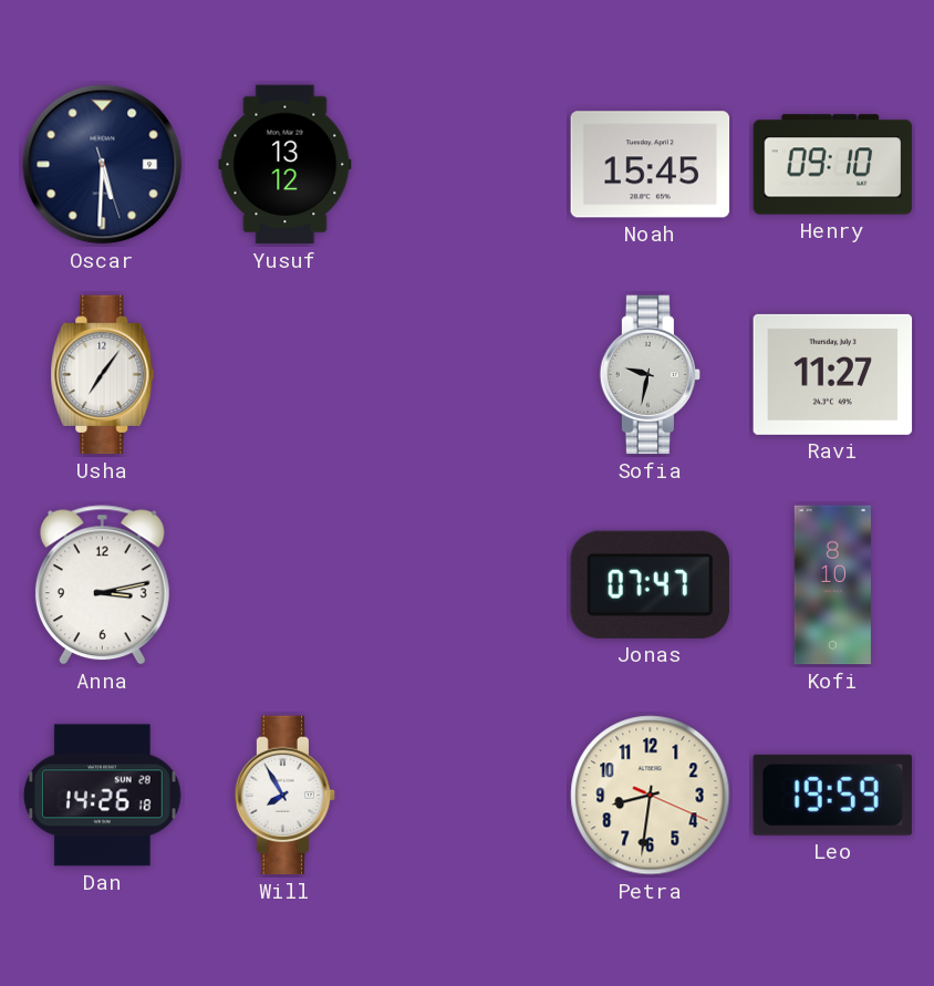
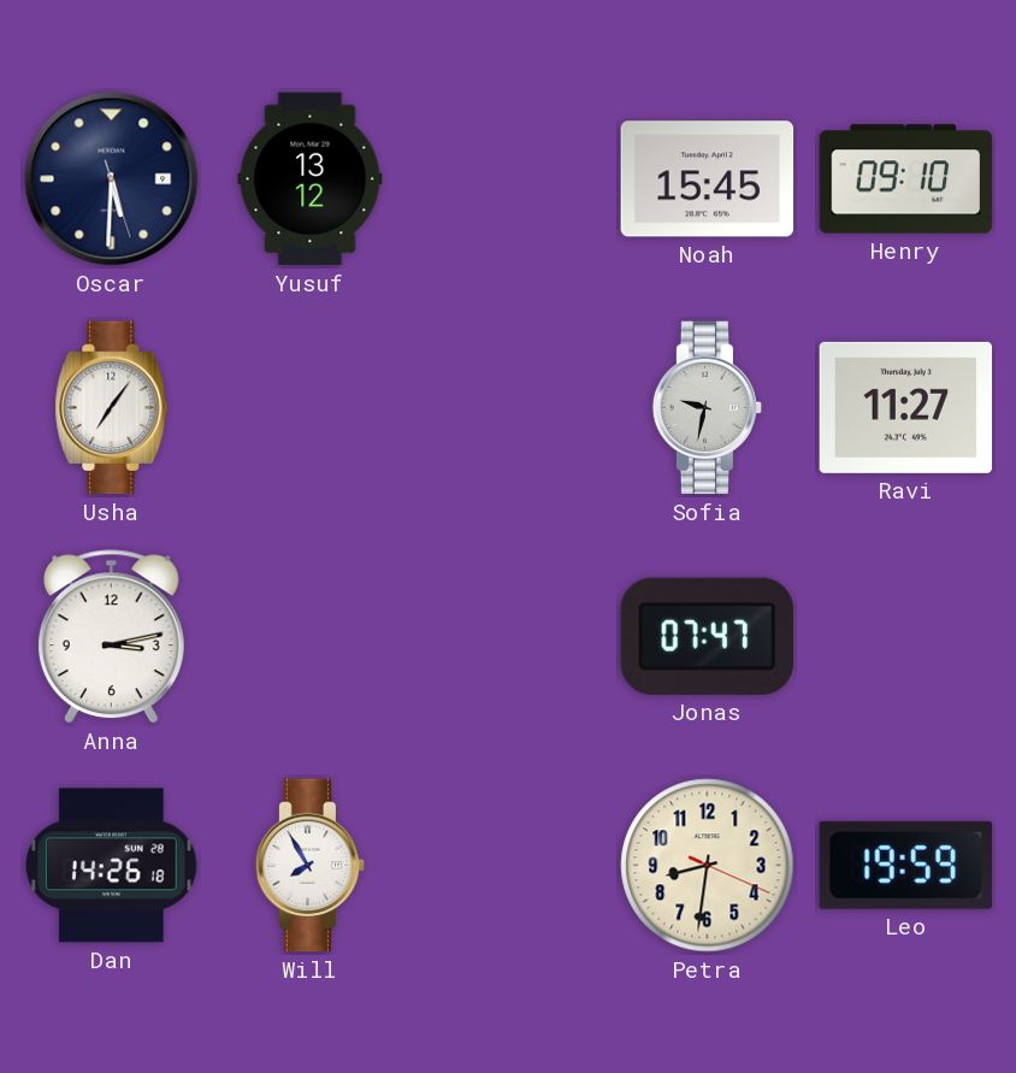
Kofi: 8:10 -> none
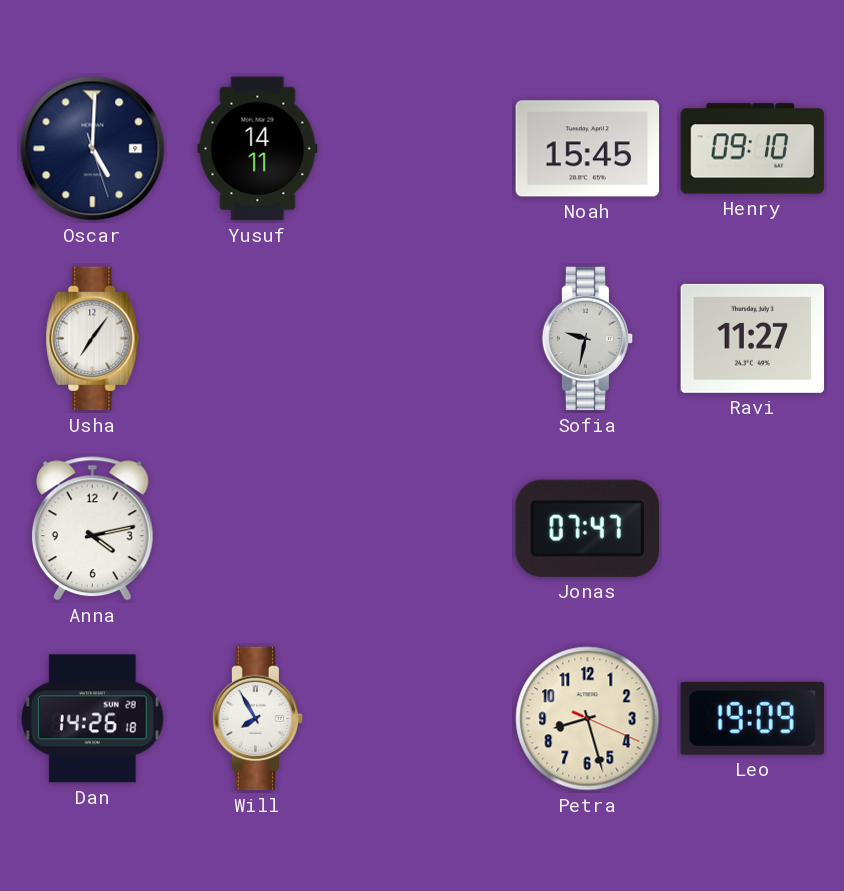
Oscar: 5:30 -> 5:00
Yusuf: 13:12 -> 14:11
Anna: 3:13 -> 4:13
Petra: 8:31 -> 8:27
Leo: 19:59 -> 19:09
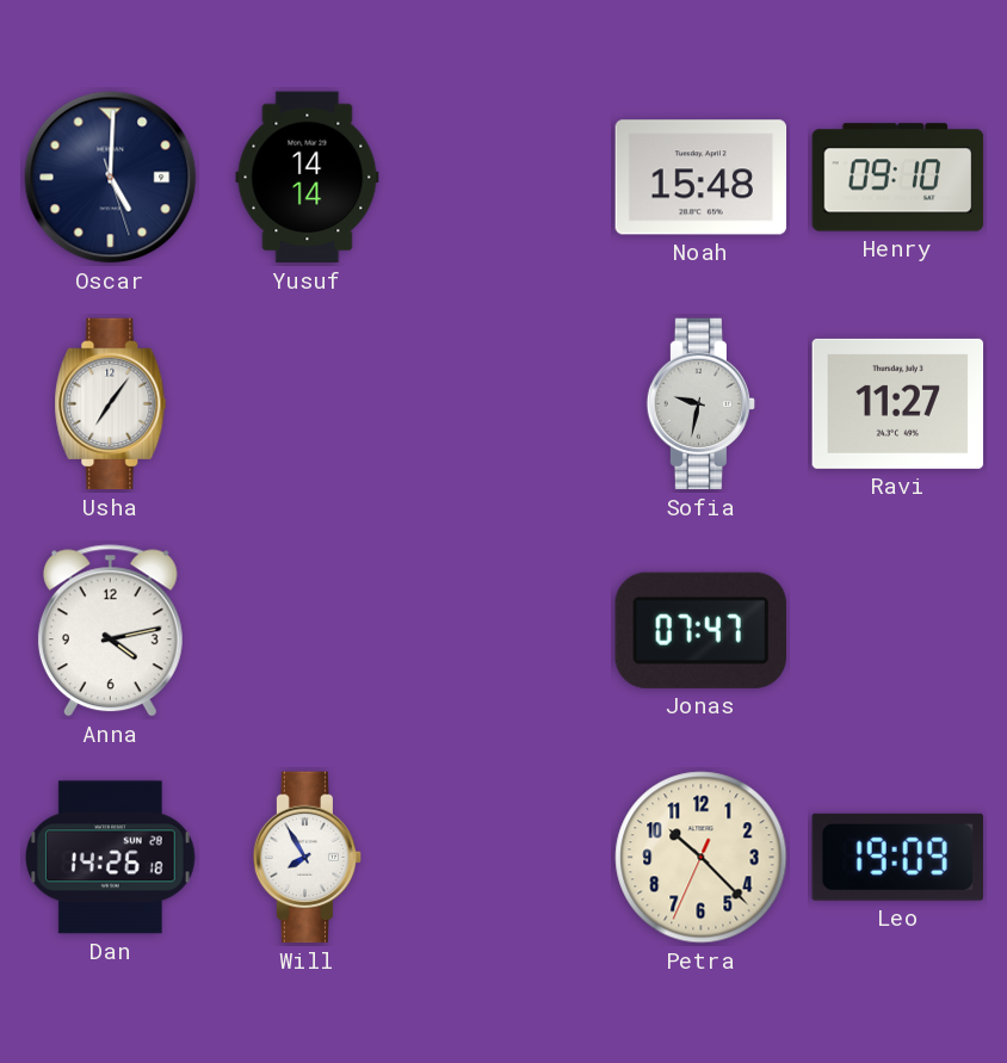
Yusuf: 14:11 -> 14:14
Noah: 15:45 -> 15:48
Petra: 8:27 -> 10:22
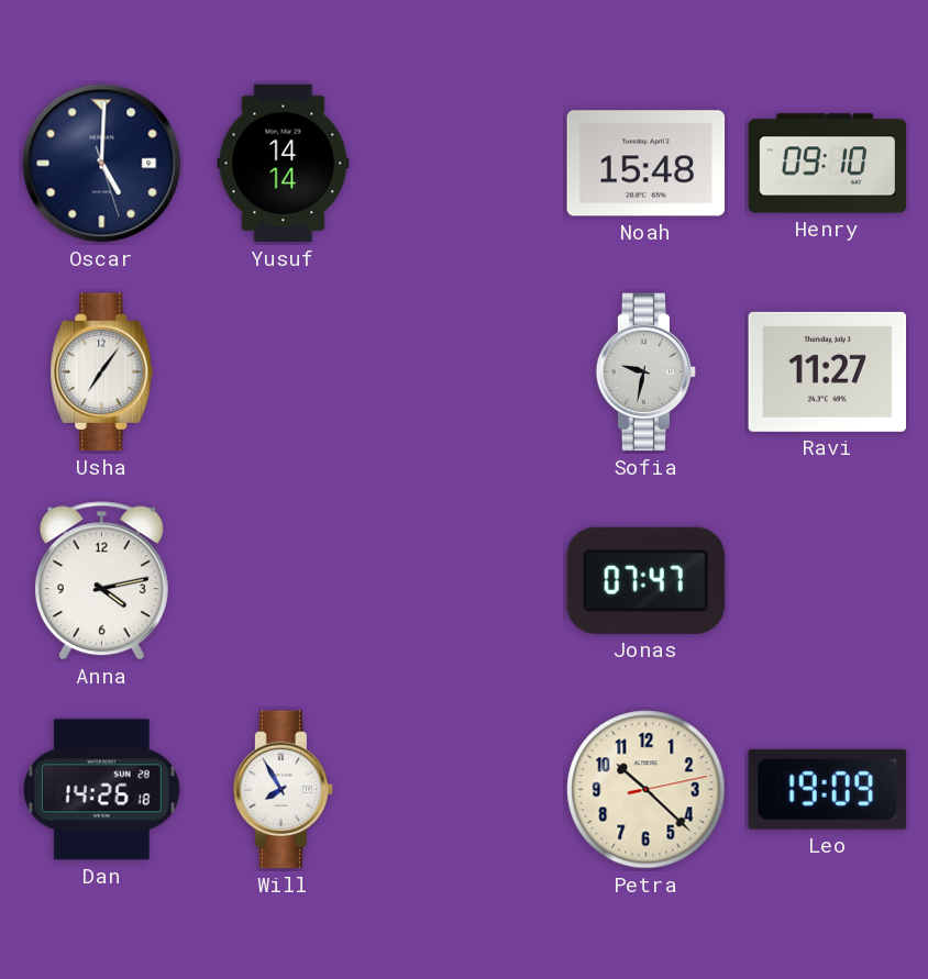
Petra: 10:22:34 -> 10:22:13
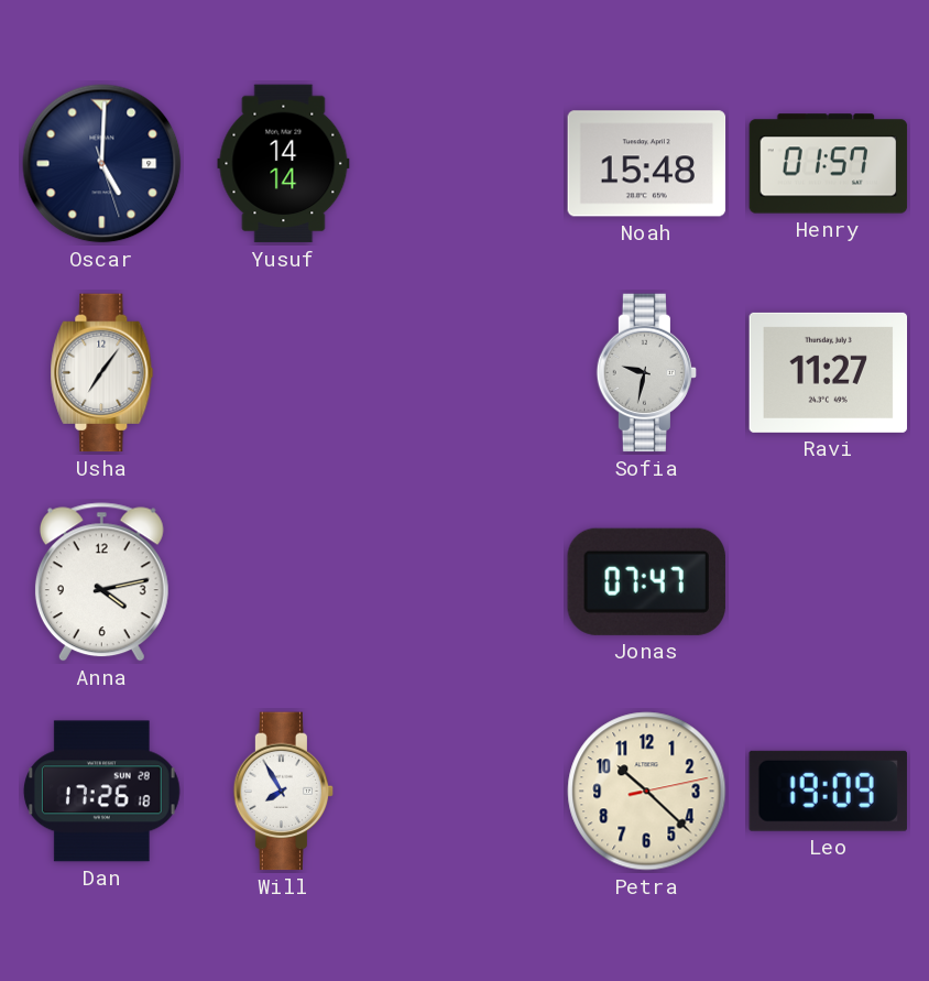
Henry: 09:10 -> 01:57
Dan: 14:26 -> 17:26
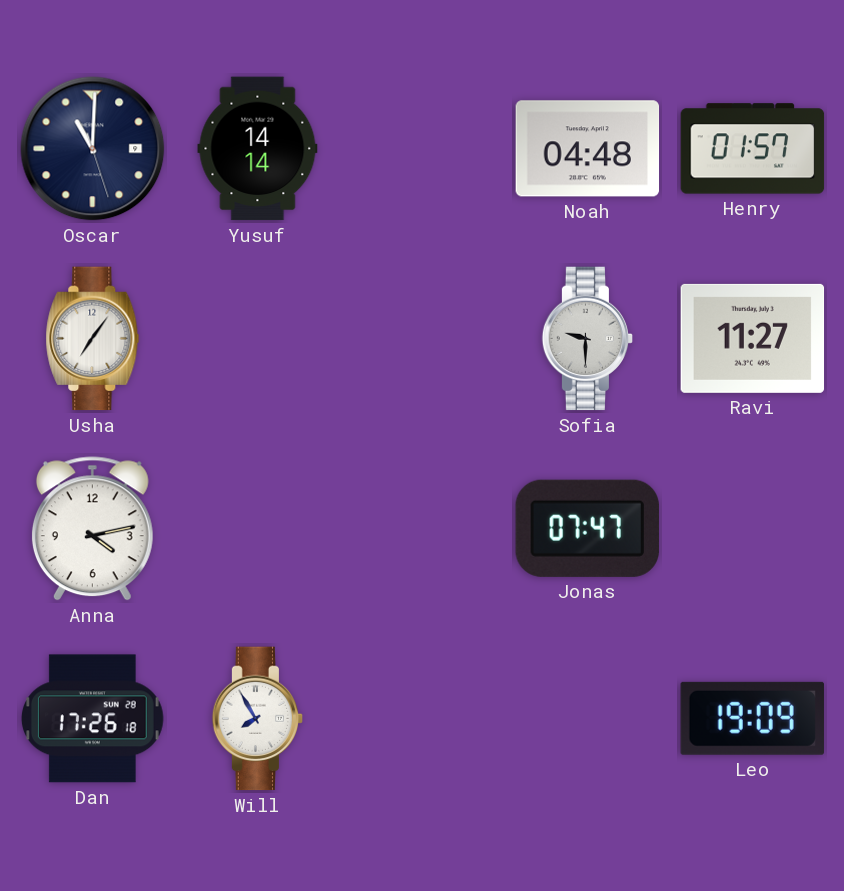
Oscar: 5:00 -> 11:00
Noah: 15:48 -> 04:48
Sofia: 9:32 -> 9:30
Petra: 10:22 -> none
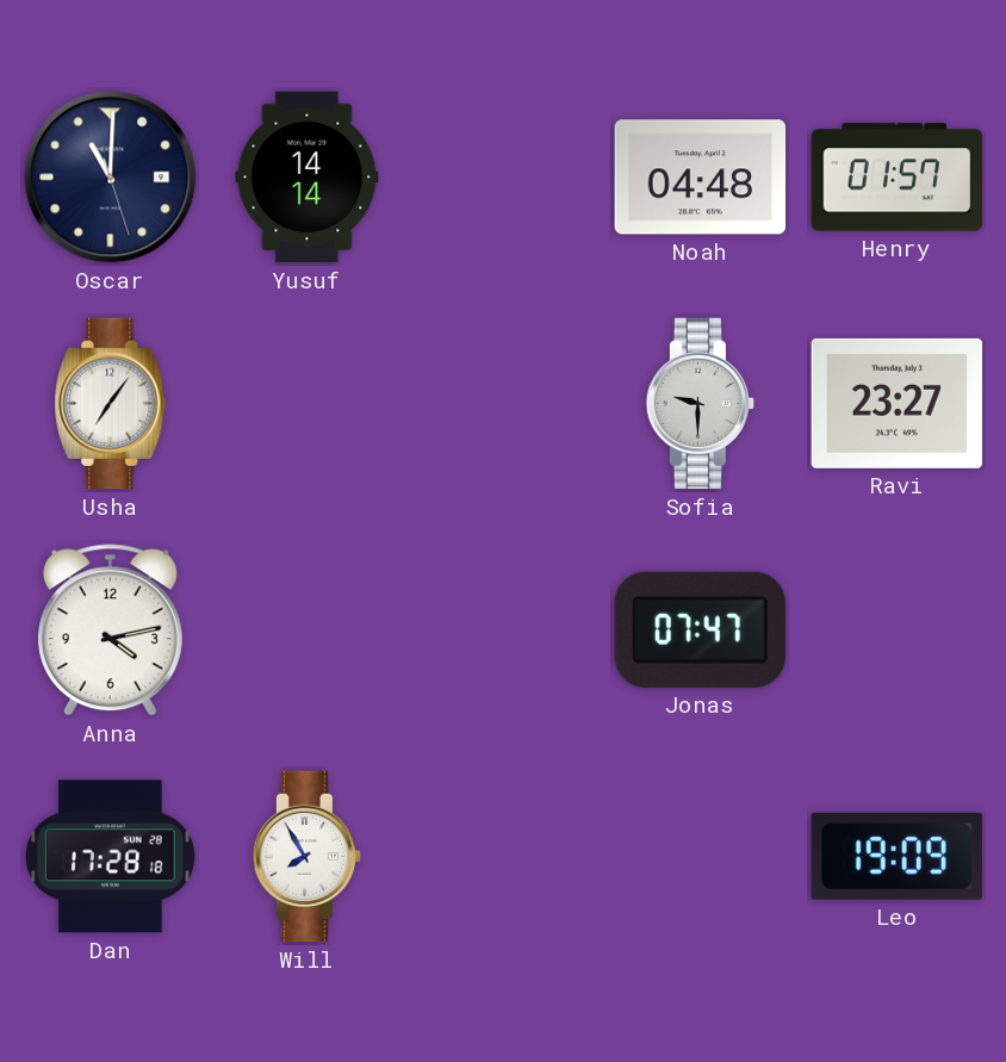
Ravi: 11:27 -> 23:27
Dan: 17:26 -> 17:28
